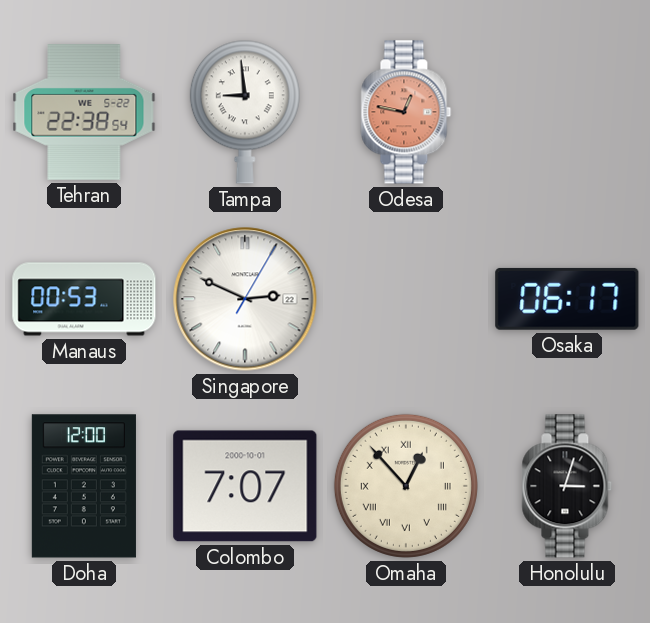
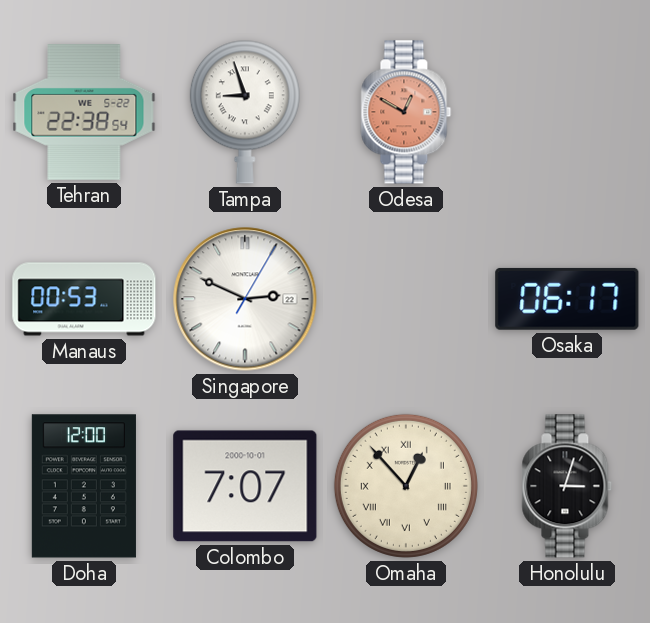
Tampa: 8:59 -> 8:57
Odesa: 12:47 -> 12:50
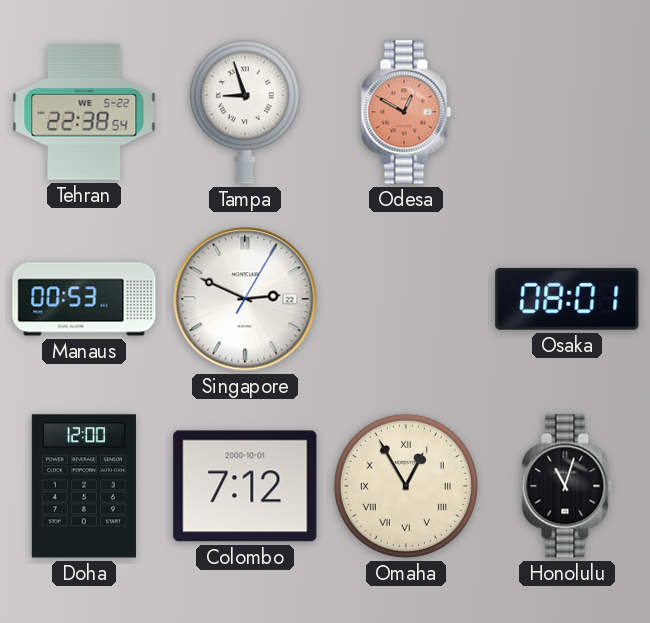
Osaka: 06:17 -> 08:01
Colombo: 7:07 -> 7:12
Omaha: 12:53 -> 12:55
Honolulu: 3:03 -> 11:03
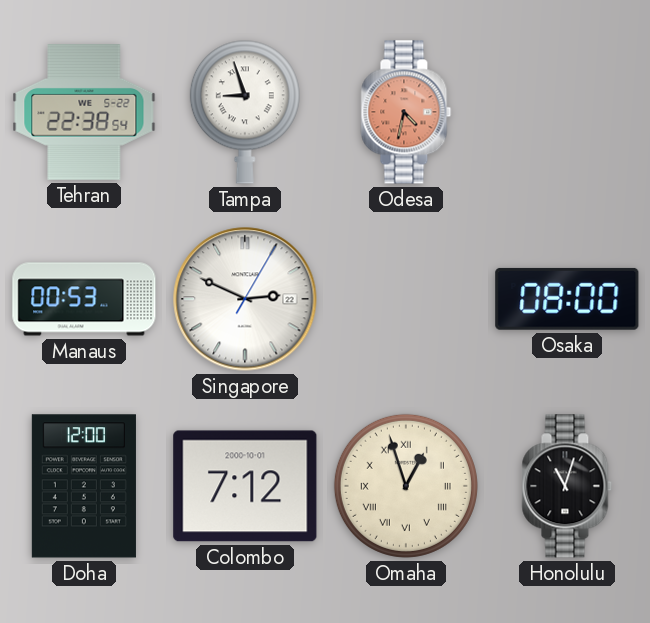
Odesa: 12:50 -> 4:32
Osaka: 08:01 -> 08:00
Omaha: 12:55 -> 12:57
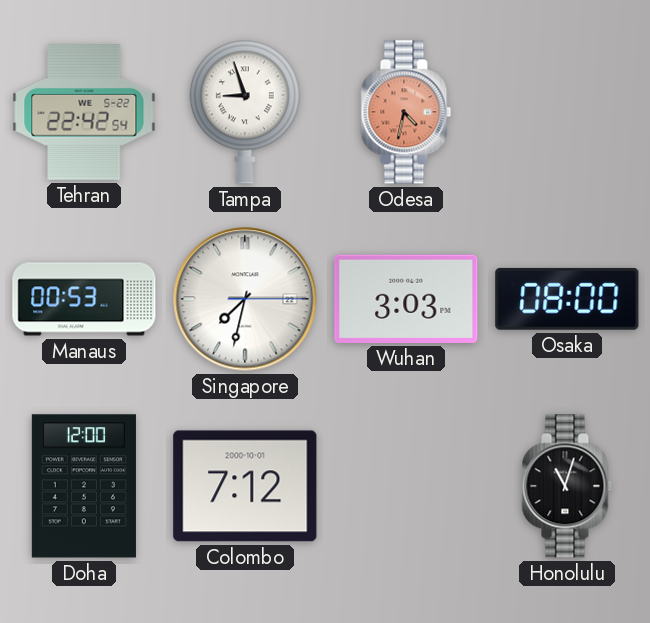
Tehran: 22:38 -> 22:42
Singapore: 2:49 -> 7:32
Wuhan: none -> 3:03
Omaha: 12:57 -> none
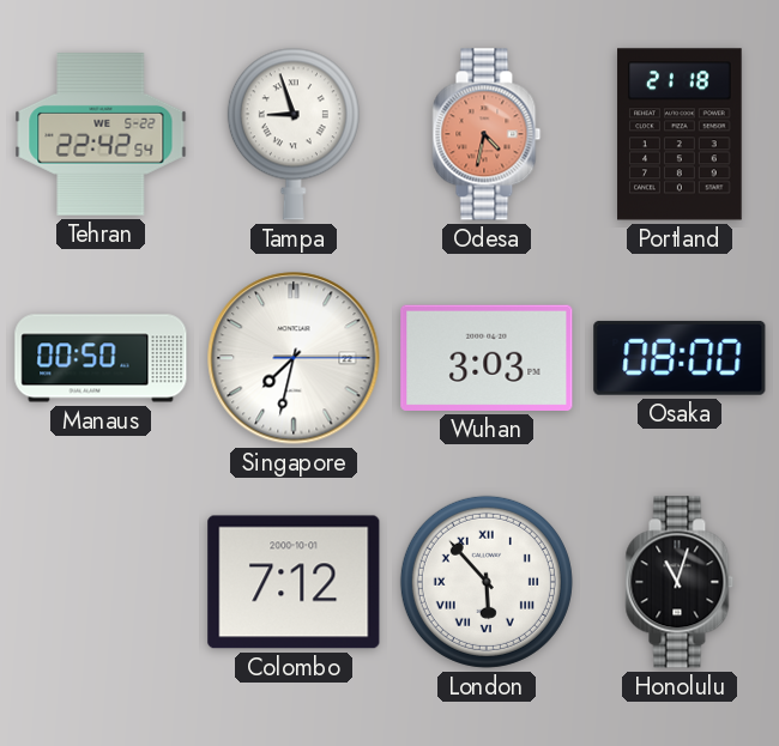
Portland: none -> 21:18
Manaus: 00:53 -> 00:50
Doha: 12:00 -> none
London: none -> 5:53
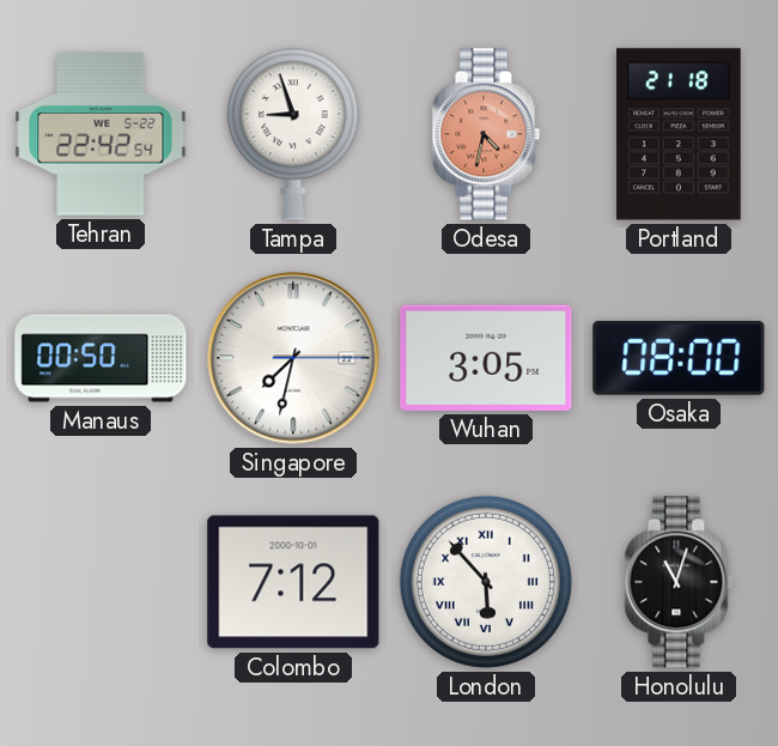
Wuhan: 3:03 -> 3:05
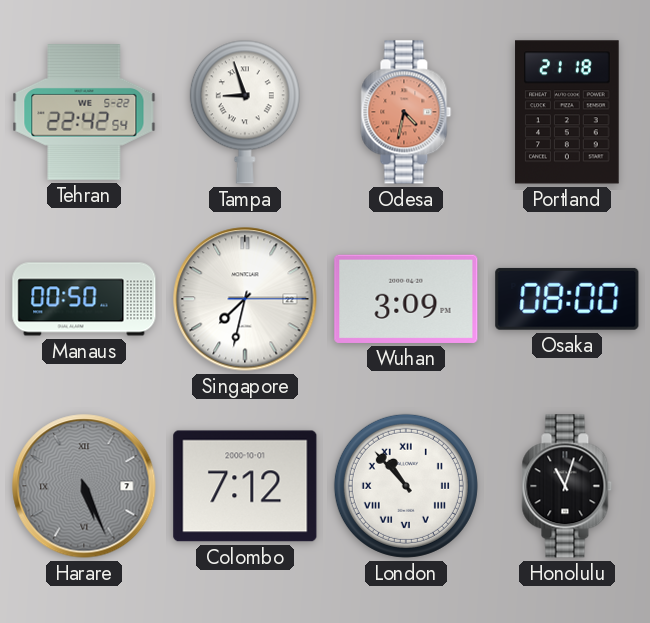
Wuhan: 3:05 -> 3:09
Harare: none -> 5:26
London: 5:53 -> 10:53
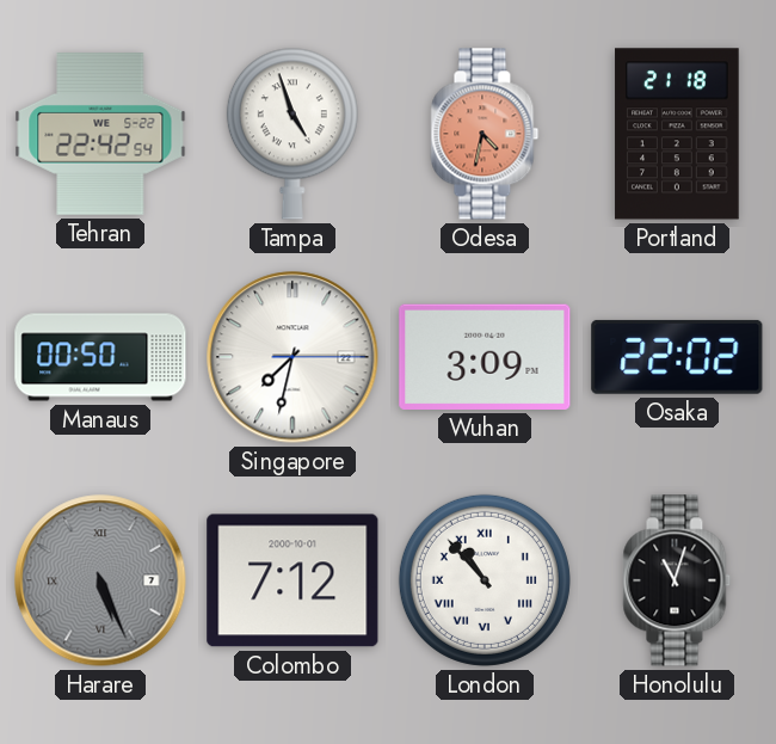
Tampa: 8:57 -> 4:57
Osaka: 08:00 -> 22:02
